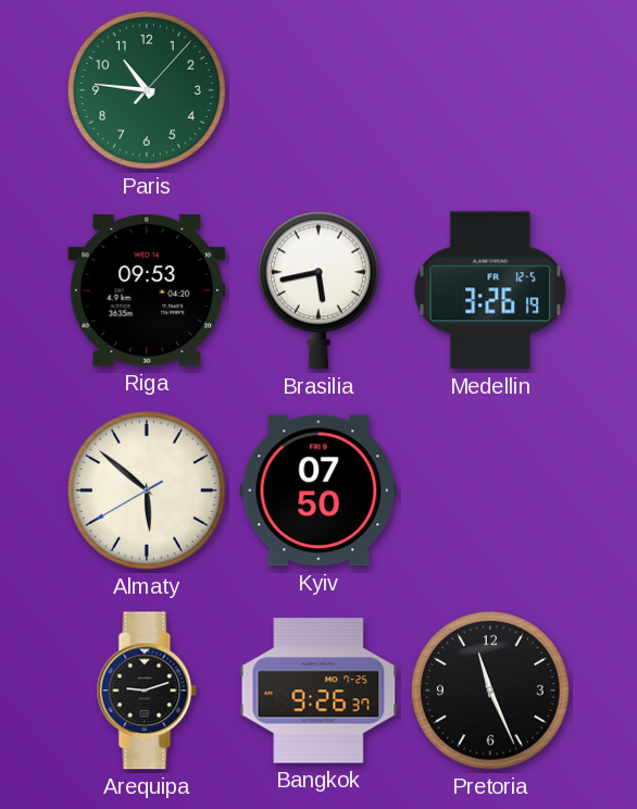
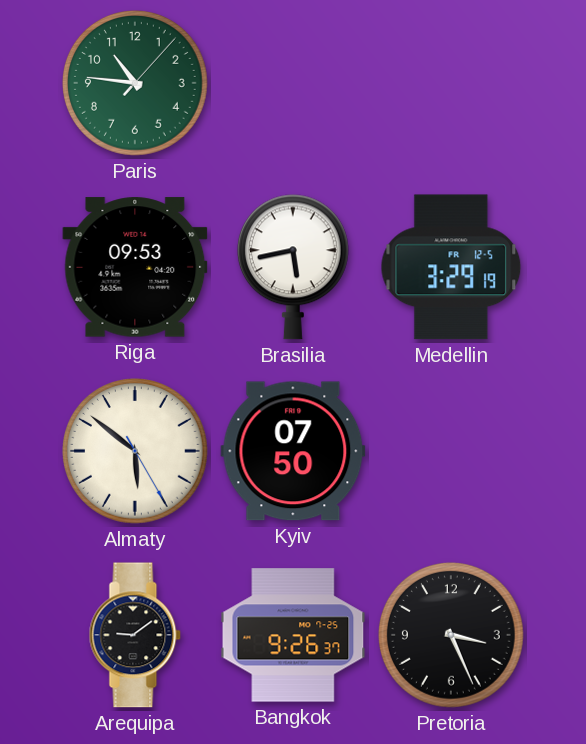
Medellin: 3:26 -> 3:29
Almaty: 5:51:40 -> 5:51:25
Arequipa: 9:12 -> 9:09
Pretoria: 11:26 -> 3:26
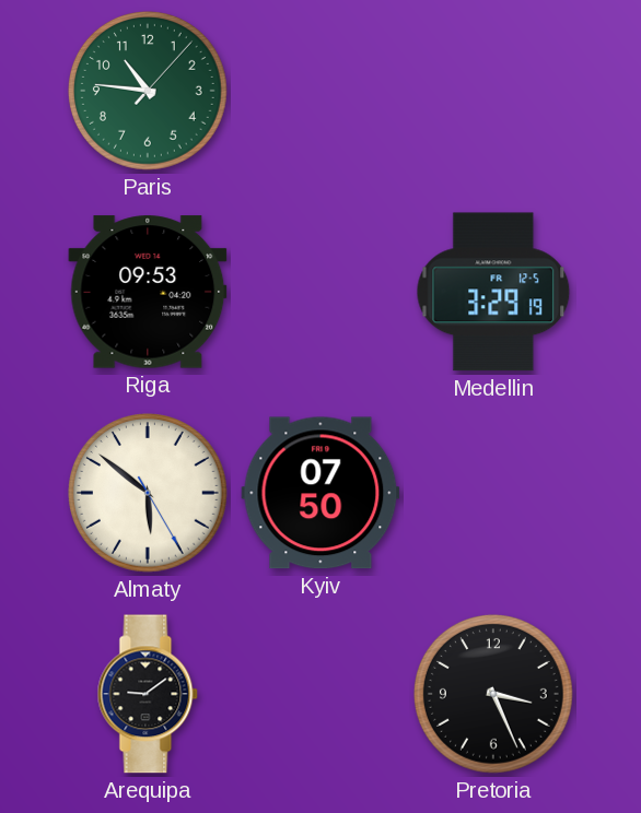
Brasilia: 5:43 -> none
Bangkok: 9:26 -> none
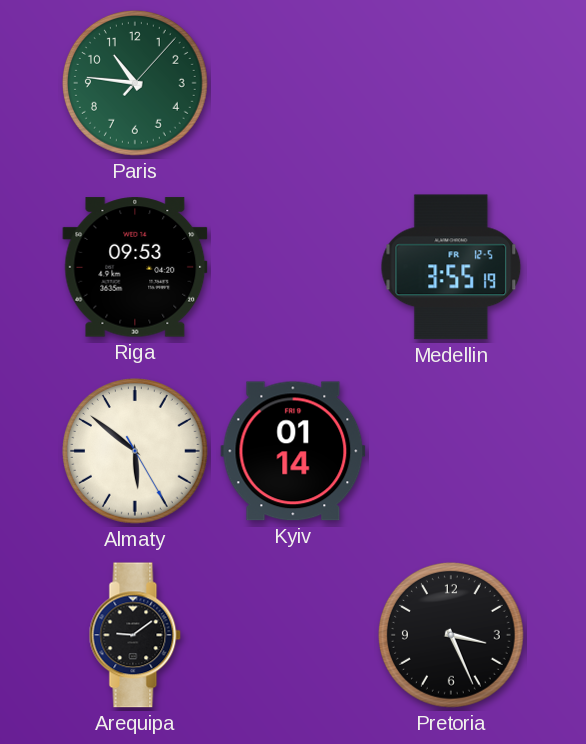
Medellin: 3:29 -> 3:55
Kyiv: 07:50 -> 01:14
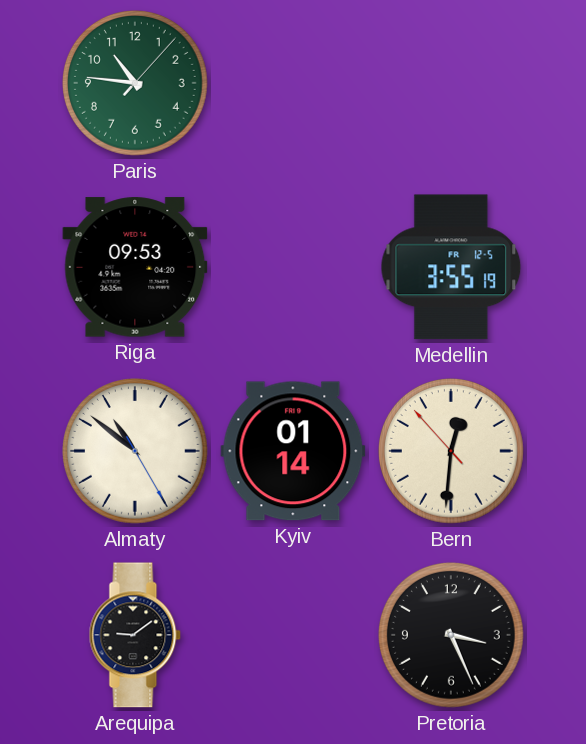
Almaty: 5:51 -> 10:51
Bern: none -> 12:30
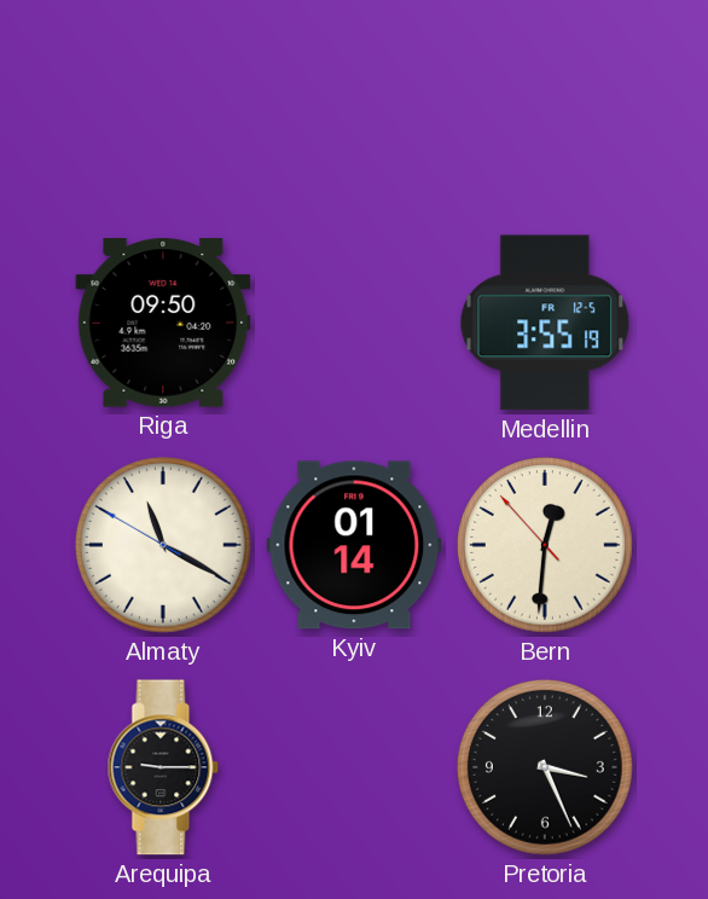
Paris: 10:46 -> none
Riga: 09:53 -> 09:50
Almaty: 10:51 -> 11:19
Arequipa: 9:09 -> 9:15
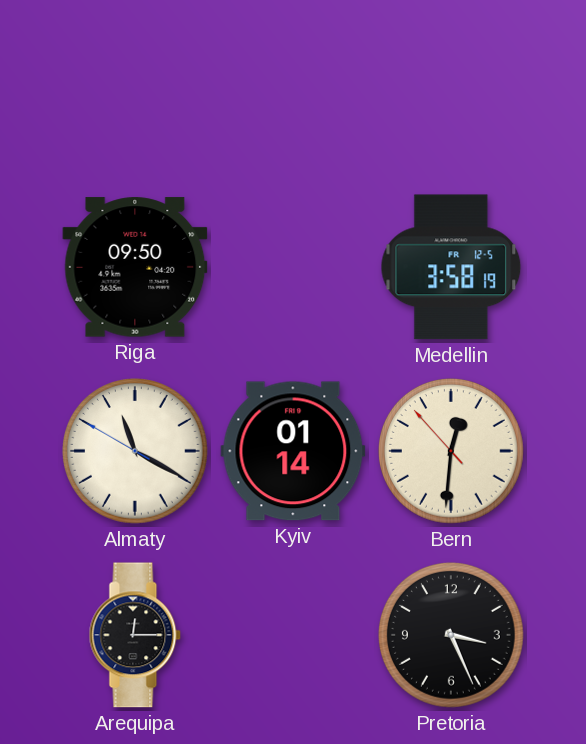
Medellin: 3:55 -> 3:58
Arequipa: 9:15 -> 12:15
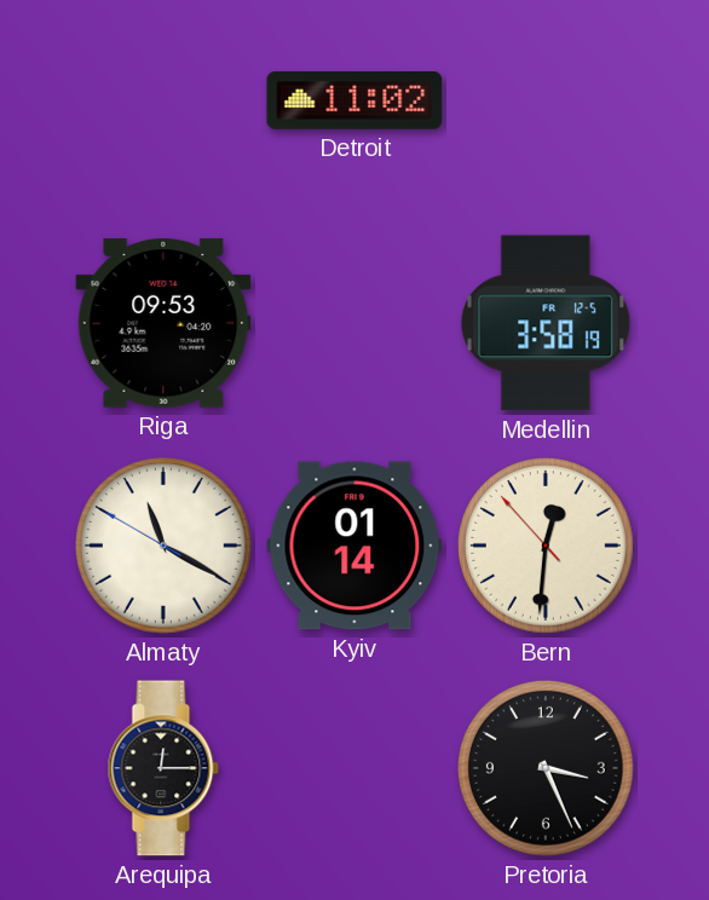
Detroit: none -> 11:02
Riga: 09:50 -> 09:53
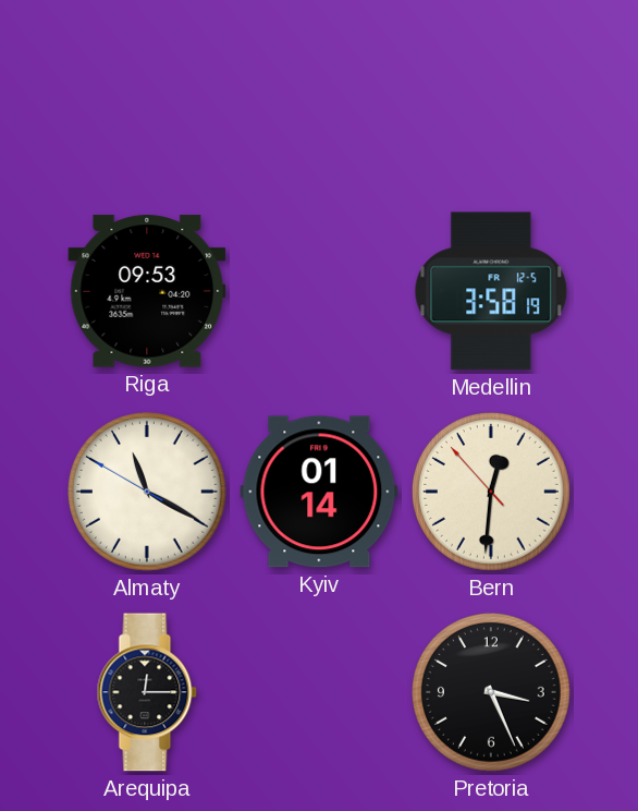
Detroit: 11:02 -> none
